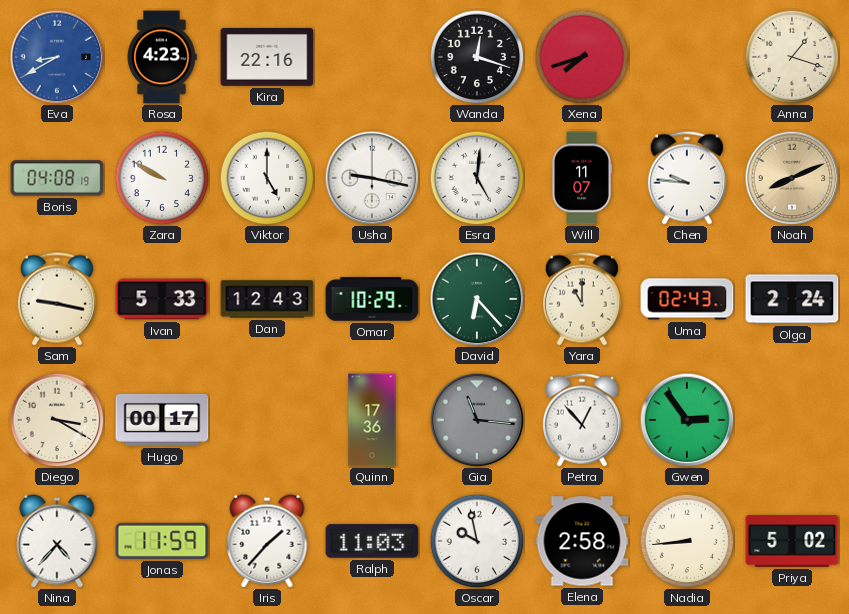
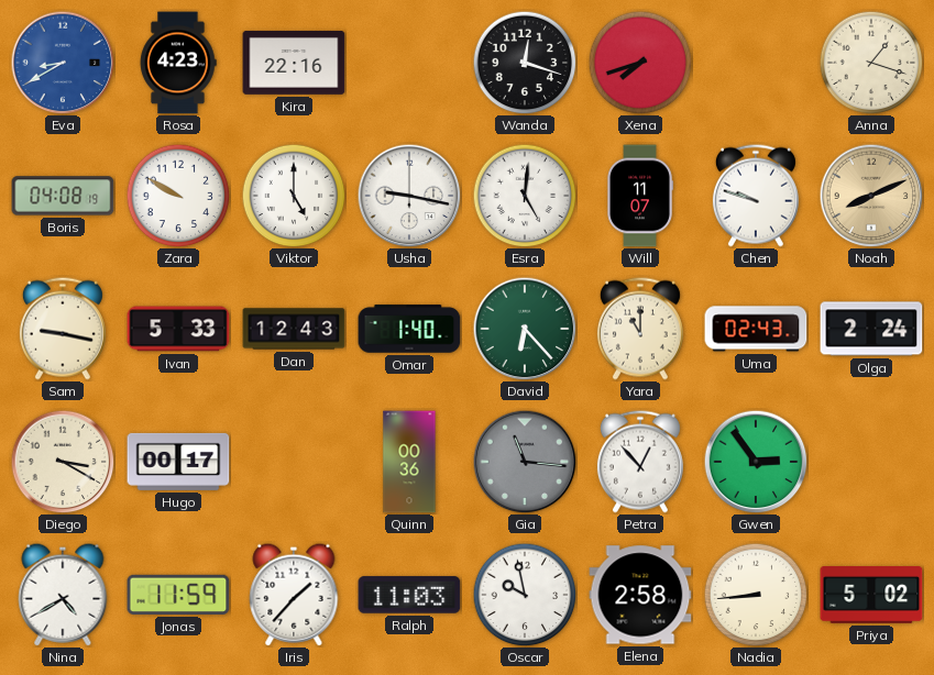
Chen: 9:46 -> 9:48
Omar: 10:29 -> 1:40
Quinn: 17:36 -> 00:36
Nina: 4:37 -> 4:40
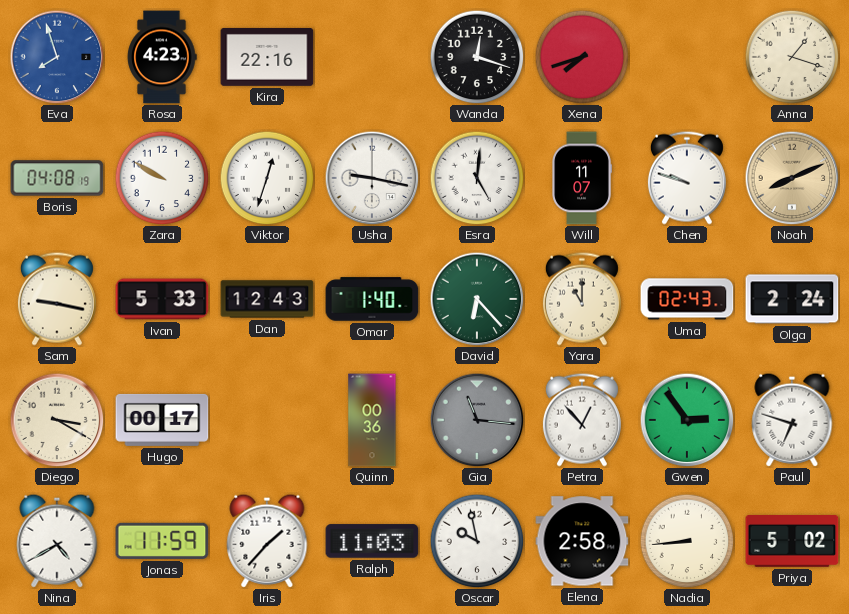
Eva: 8:40 -> 7:57
Viktor: 5:00 -> 12:33
Paul: none -> 6:48
